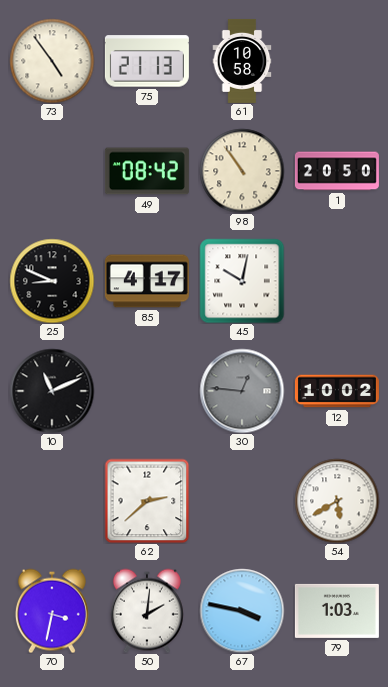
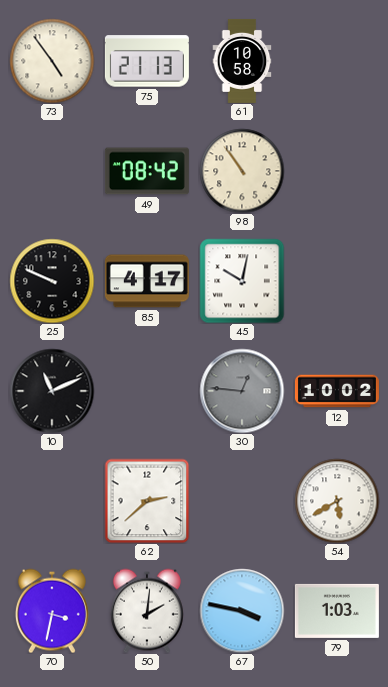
1: 20:50 -> none
25: 8:49 -> 9:49
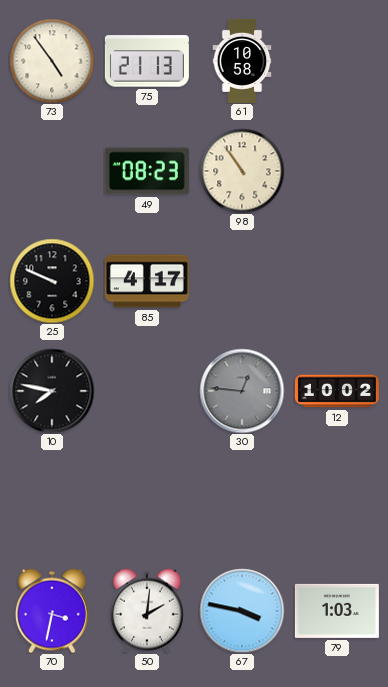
49: 08:42 -> 08:23
45: 10:02 -> none
10: 11:11 -> 7:47
62: 2:38 -> none
54: 5:40 -> none
